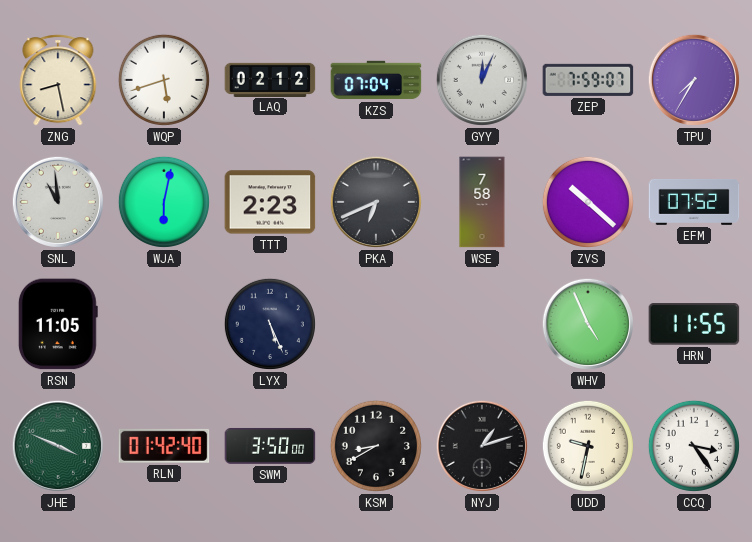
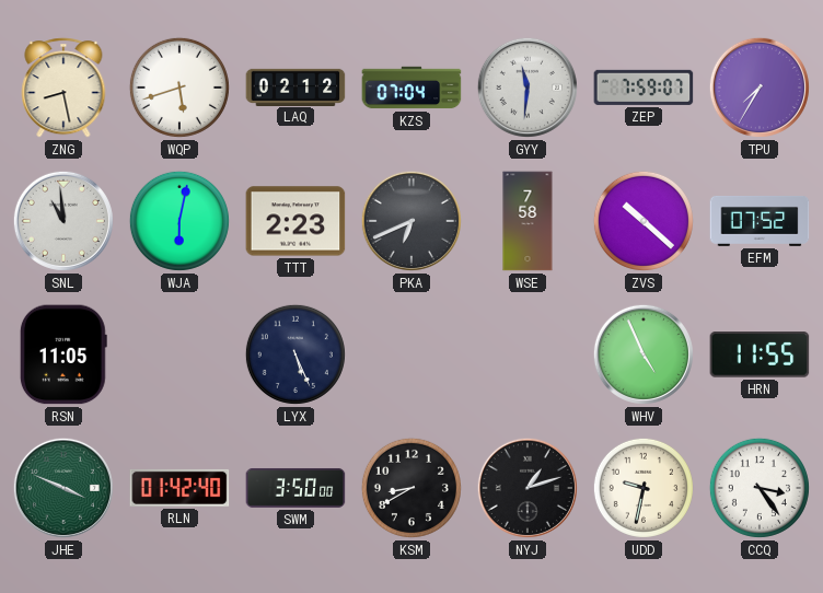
GYY: 12:04 -> 11:31
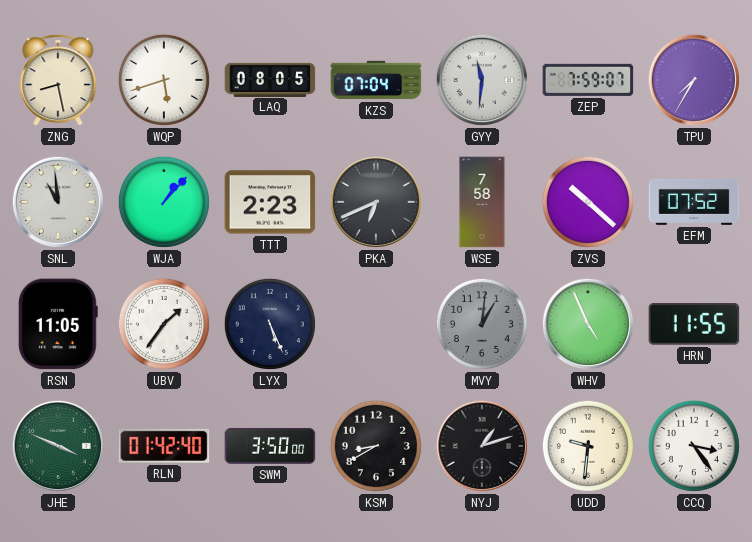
LAQ: 02:12 -> 08:05
WJA: 6:02 -> 1:07
UBV: none -> 1:36
MVY: none -> 1:01
UDD: 9:32 -> 9:31
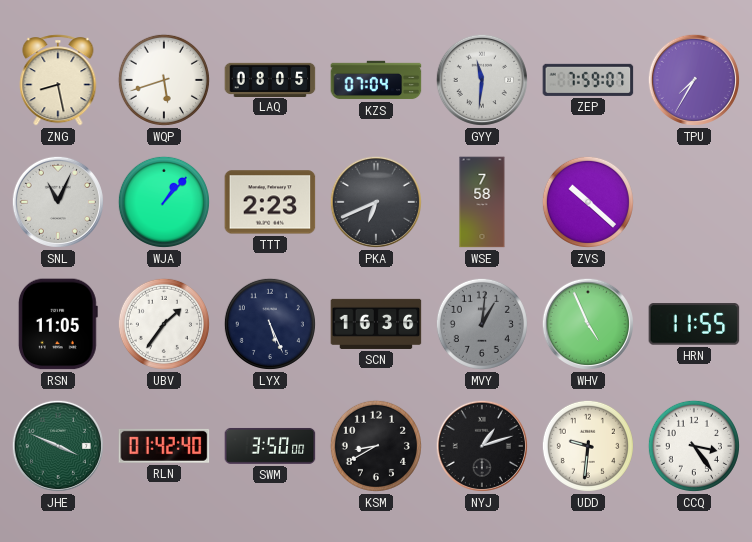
SNL: 10:59 -> 11:04
EFM: 07:52 -> none
SCN: none -> 16:36
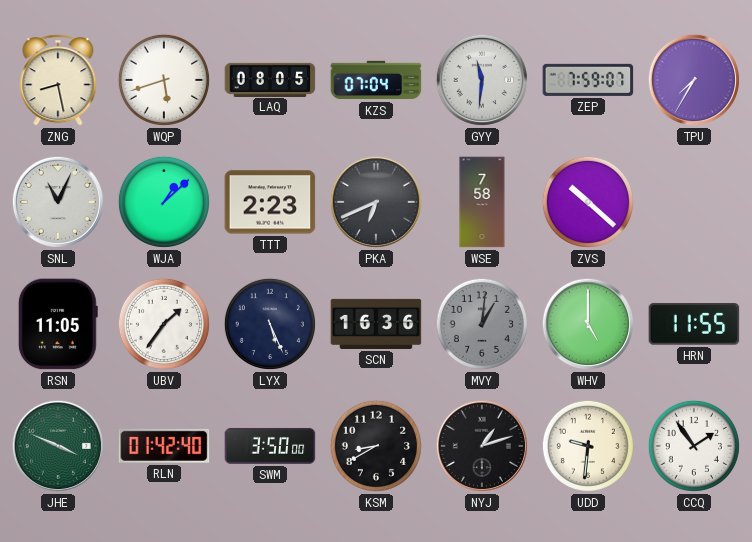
WJA: 1:07 -> 1:08
WHV: 4:56 -> 5:00
CCQ: 3:24 -> 1:54
